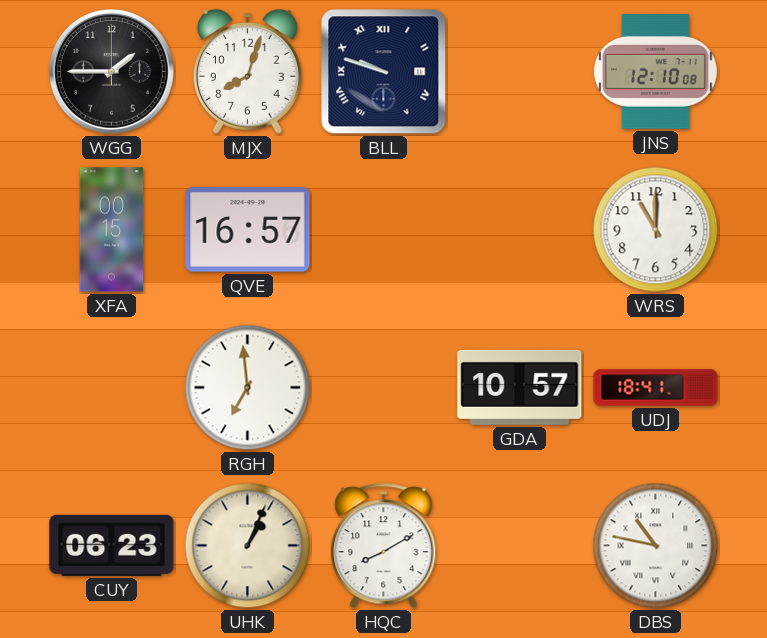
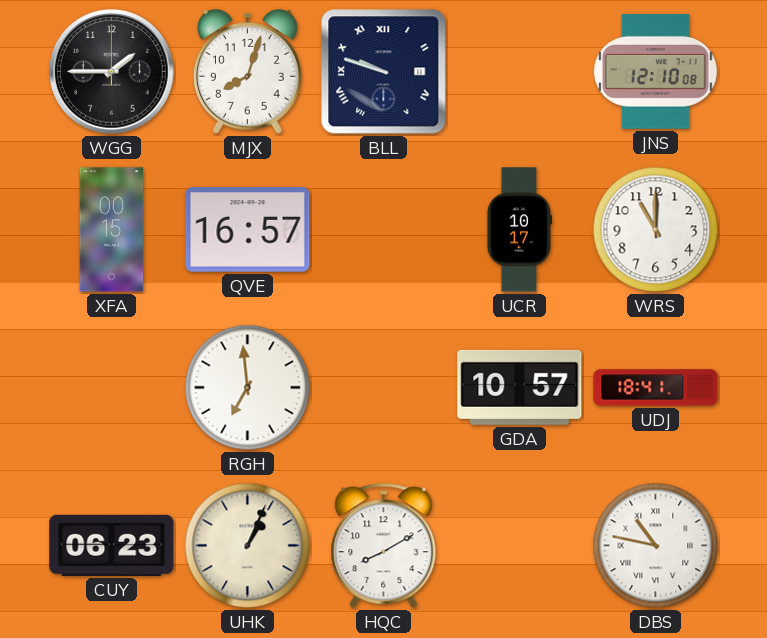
UCR: none -> 10:17
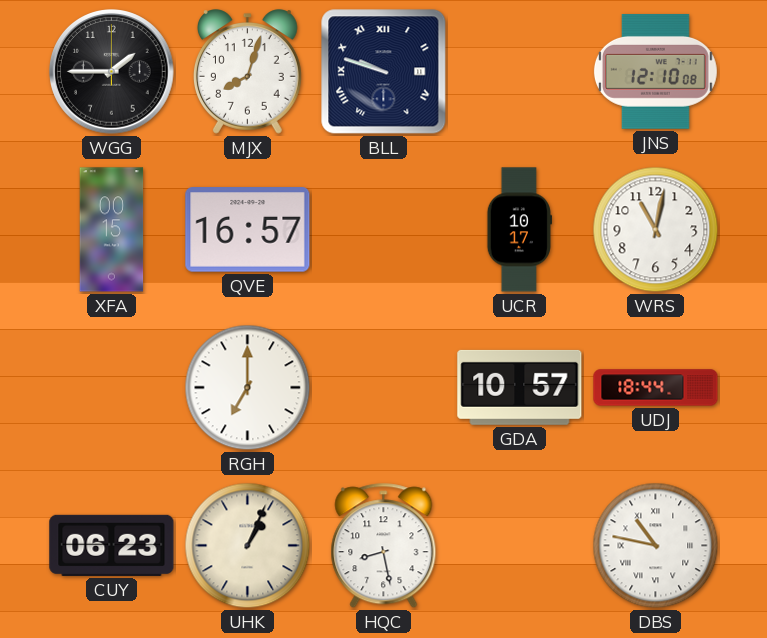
WRS: 11:00 -> 11:02
RGH: 6:59 -> 7:00
UDJ: 18:41 -> 18:44
HQC: 8:10 -> 8:28
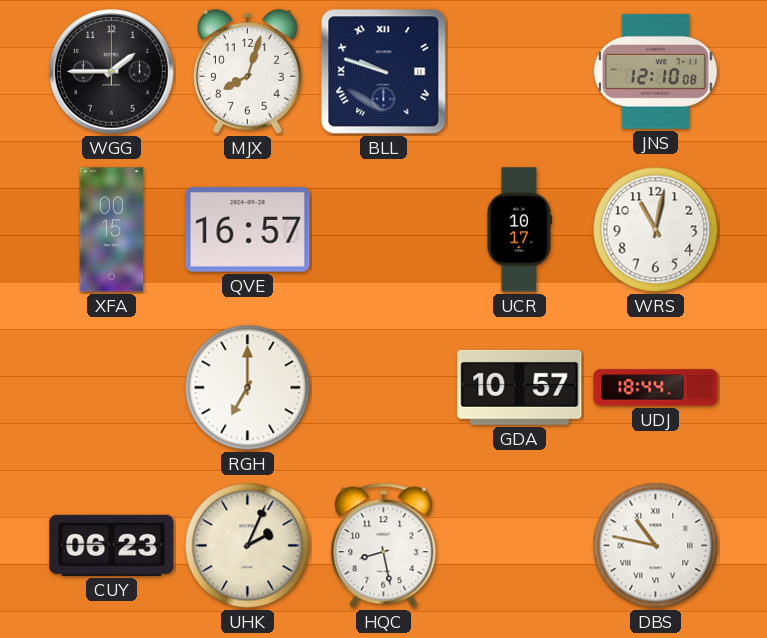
UHK: 1:04 -> 2:04
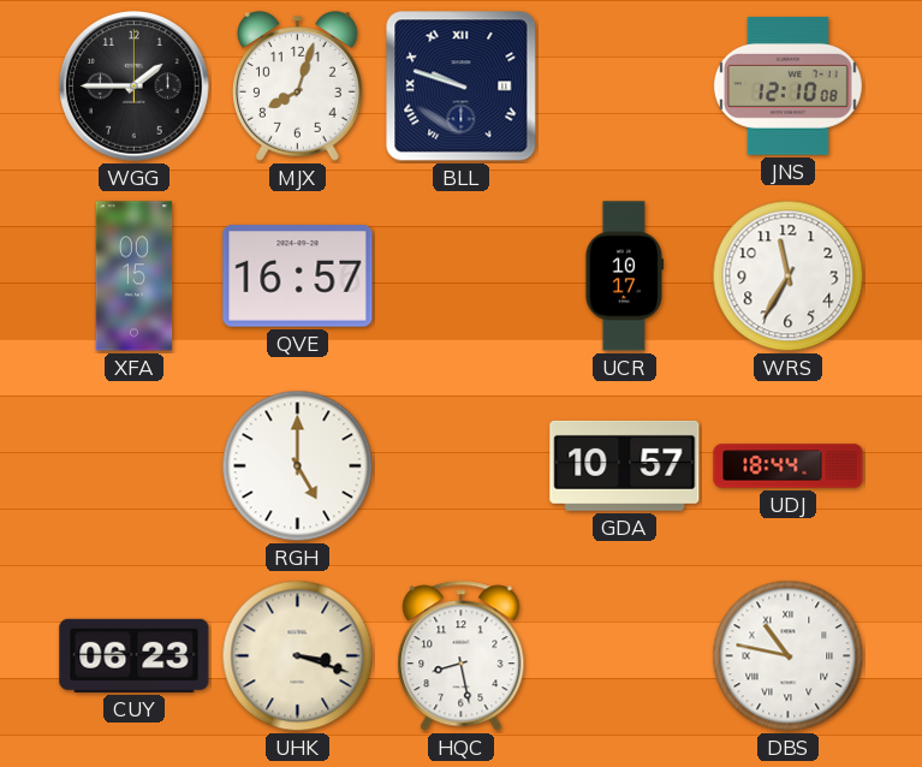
WRS: 11:02 -> 11:35
RGH: 7:00 -> 5:00
UHK: 2:04 -> 3:18
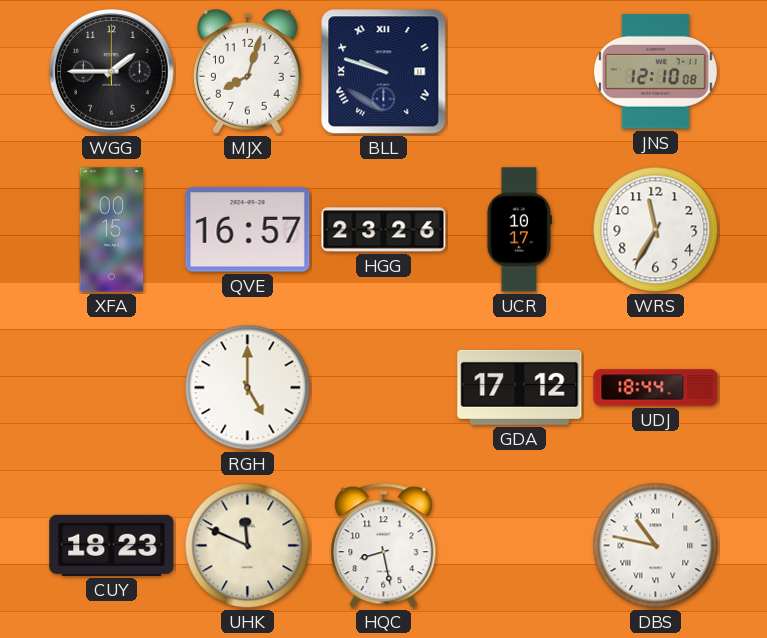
HGG: none -> 23:26
GDA: 10:57 -> 17:12
CUY: 06:23 -> 18:23
UHK: 3:18 -> 11:49
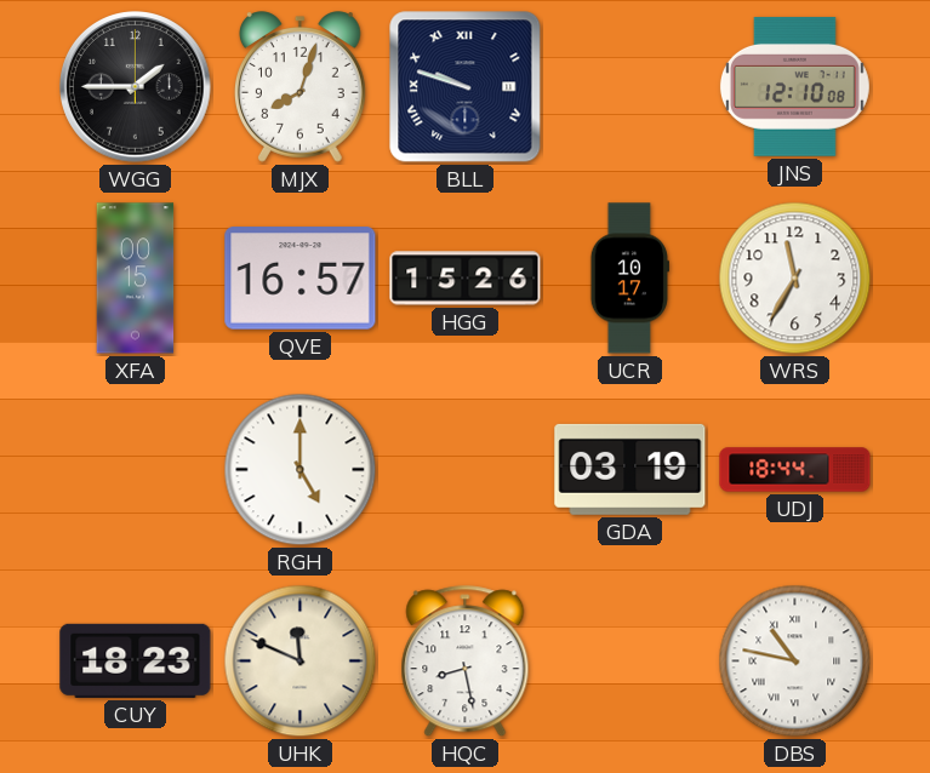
HGG: 23:26 -> 15:26
GDA: 17:12 -> 03:19
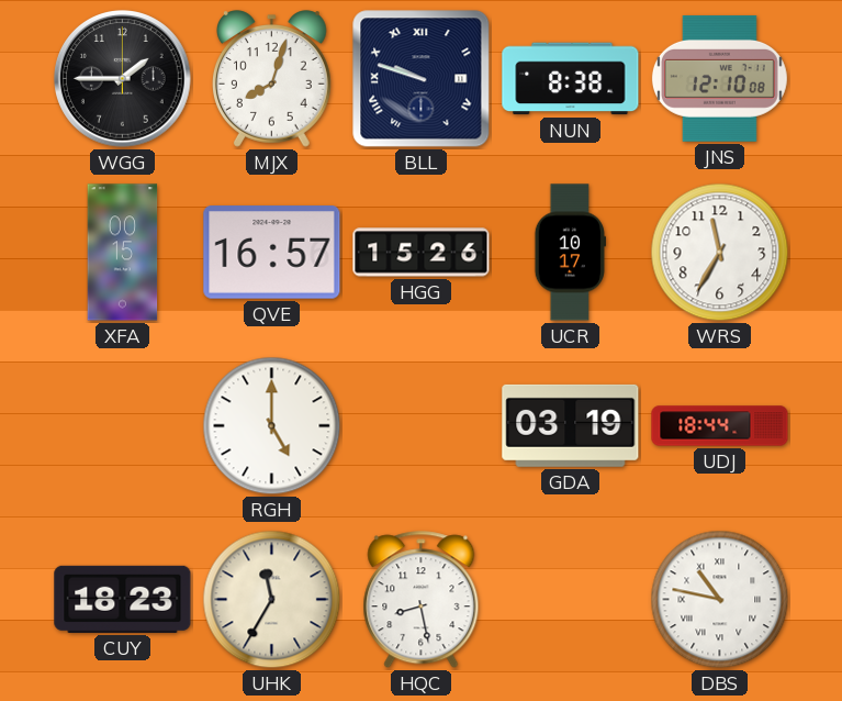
NUN: none -> 8:38
UHK: 11:49 -> 11:35
